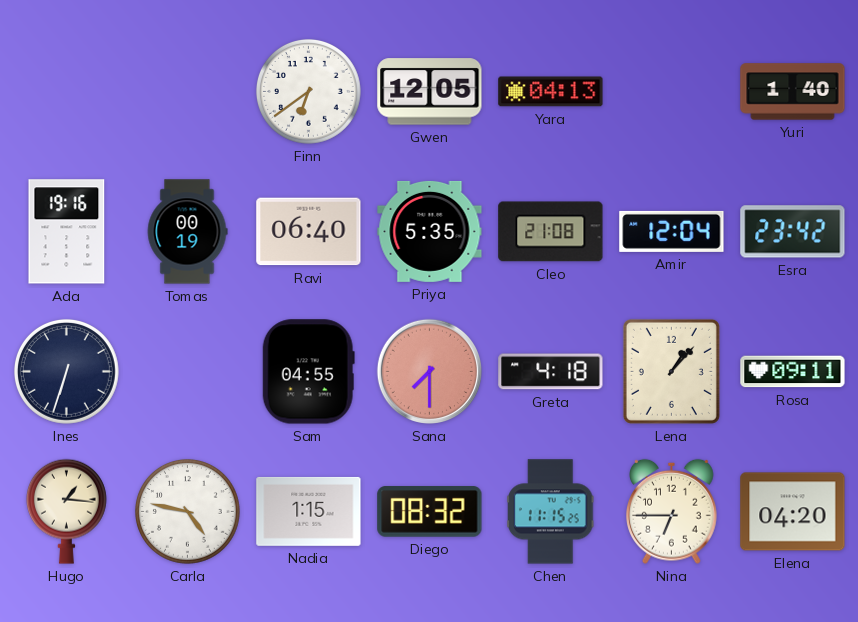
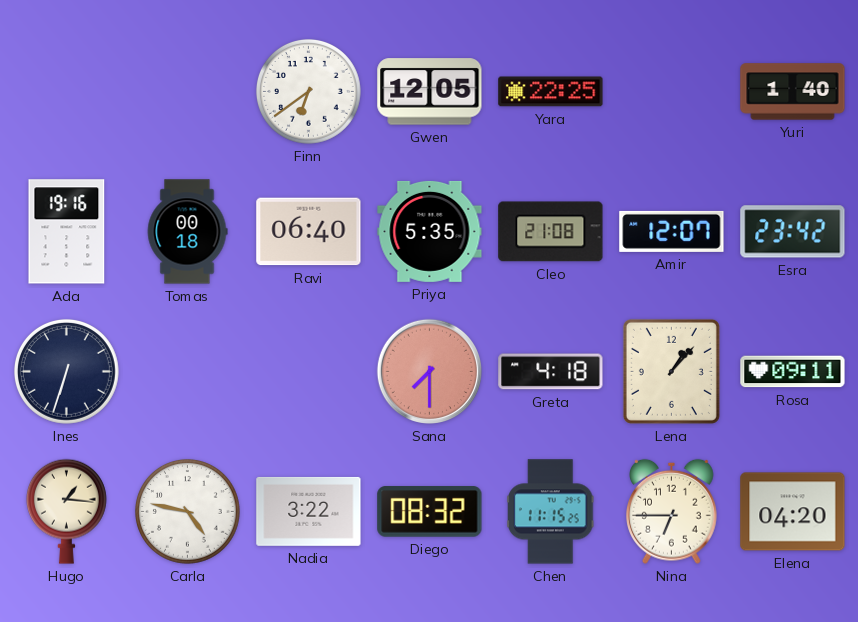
Yara: 04:13 -> 22:25
Tomas: 00:19 -> 00:18
Amir: 12:04 -> 12:07
Sam: 04:55 -> none
Nadia: 1:15 -> 3:22
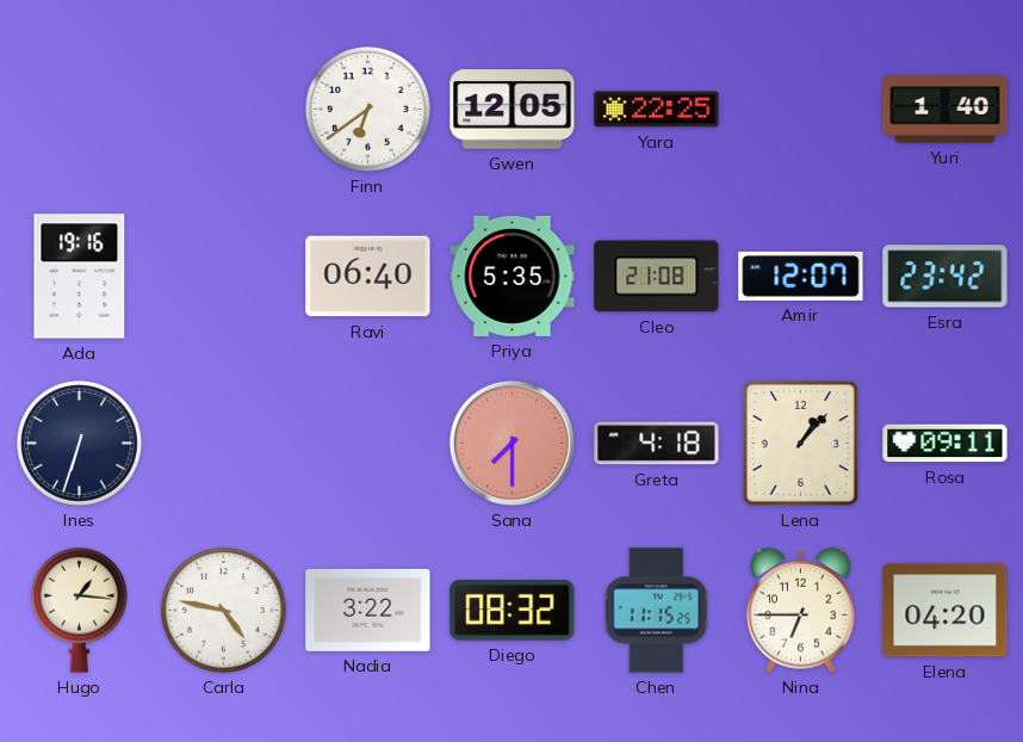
Tomas: 00:18 -> none
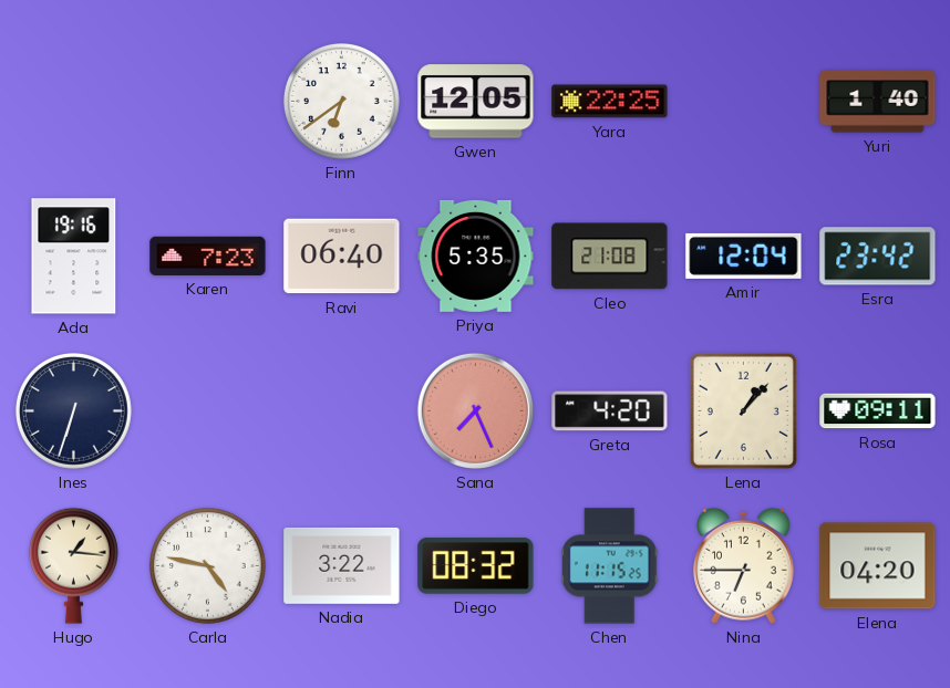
Karen: none -> 7:23
Amir: 12:07 -> 12:04
Sana: 7:30 -> 7:26
Greta: 4:18 -> 4:20
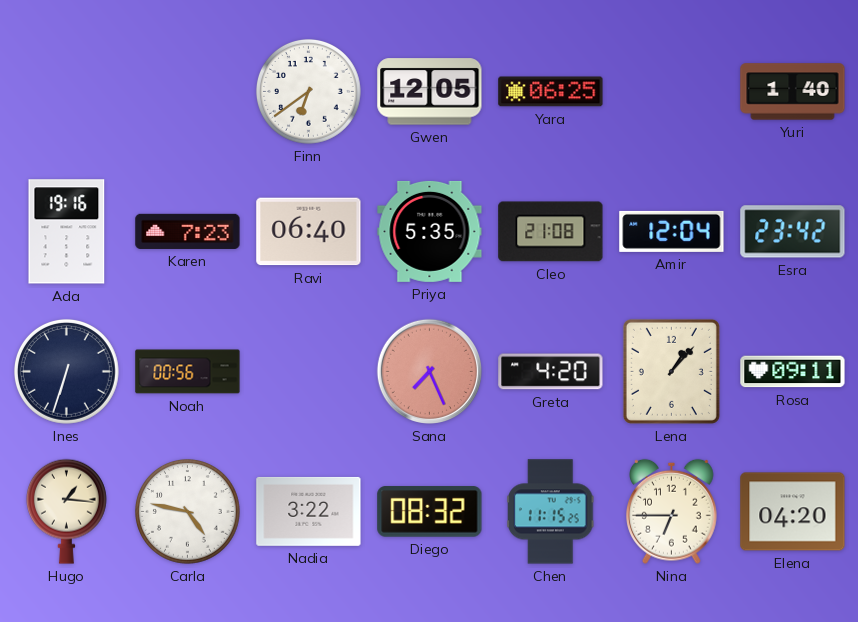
Yara: 22:25 -> 06:25
Noah: none -> 00:56
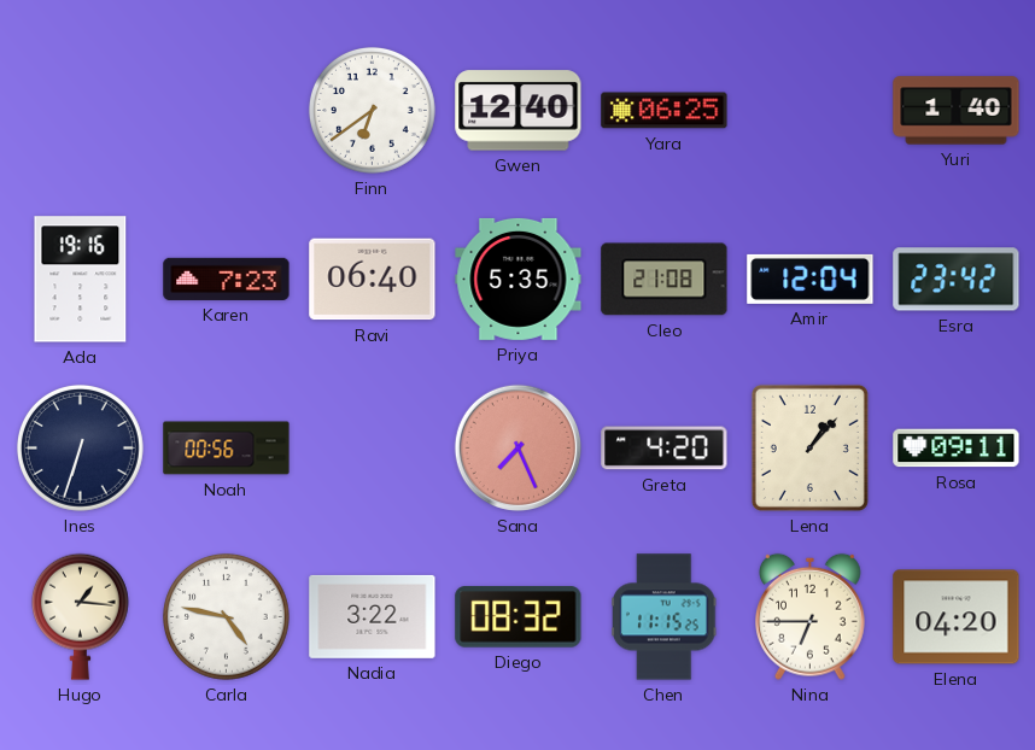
Gwen: 12:05 -> 12:40
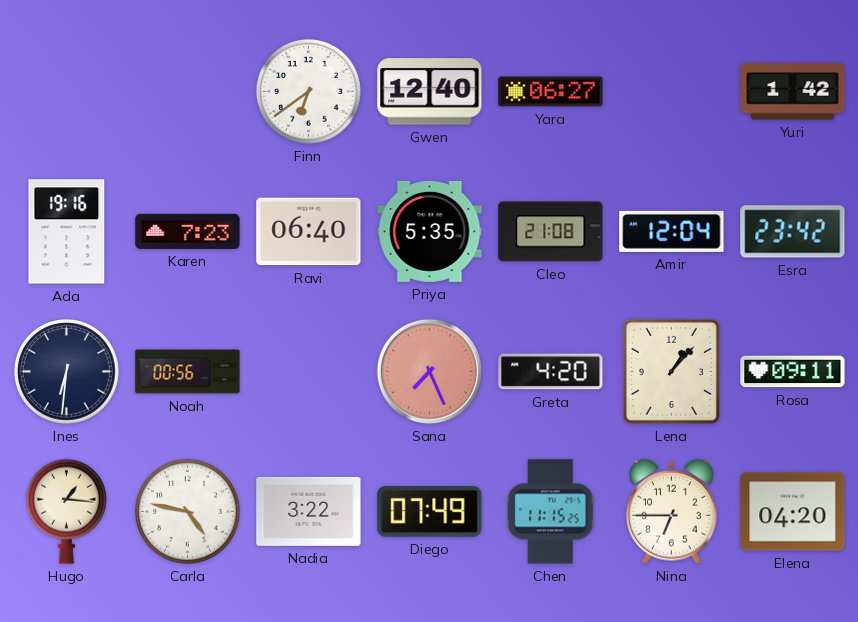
Yara: 06:25 -> 06:27
Yuri: 1:40 -> 1:42
Ines: 6:33 -> 6:31
Diego: 08:32 -> 07:49
